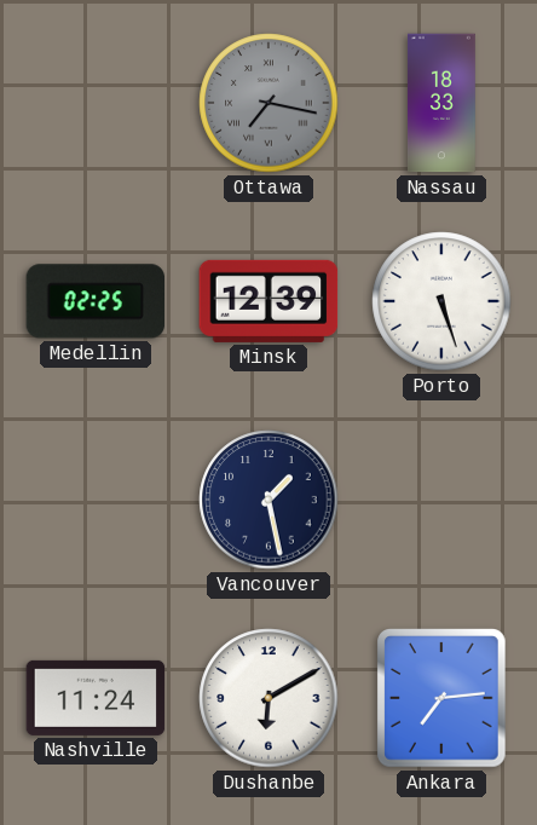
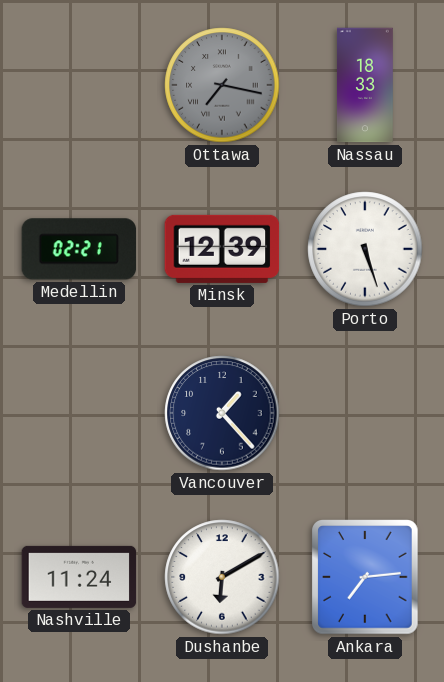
Medellin: 02:25 -> 02:21
Vancouver: 1:28 -> 1:23
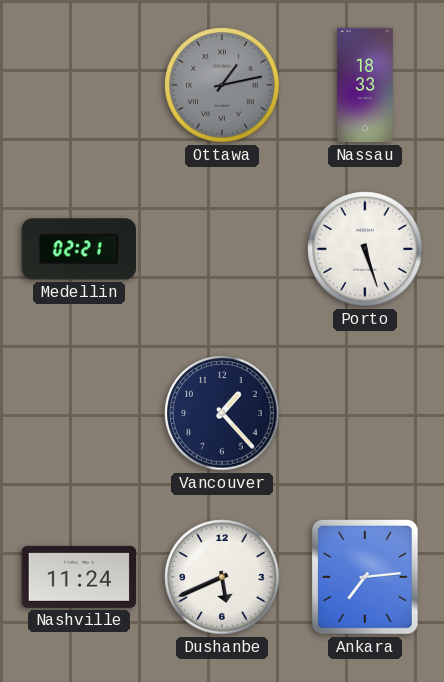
Ottawa: 7:17 -> 1:13
Minsk: 12:39 -> none
Dushanbe: 6:10 -> 5:41
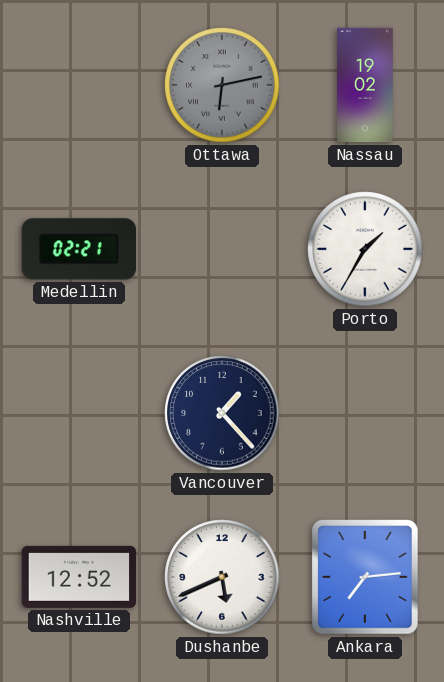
Ottawa: 1:13 -> 6:13
Nassau: 18:33 -> 19:02
Porto: 5:27 -> 1:35
Nashville: 11:24 -> 12:52
